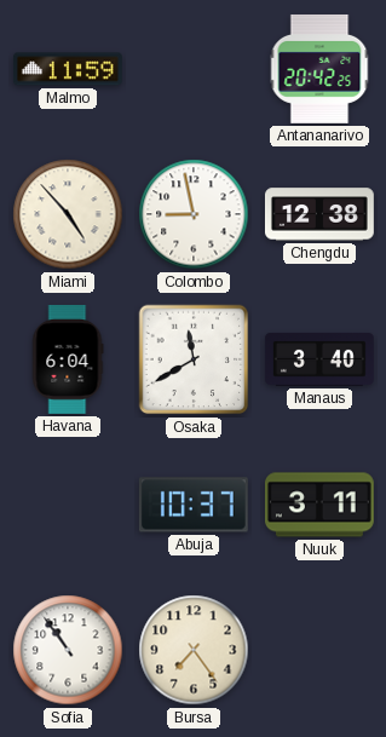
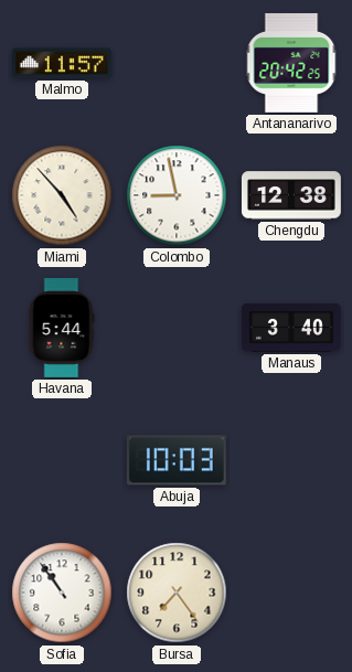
Malmo: 11:59 -> 11:57
Havana: 6:04 -> 5:44
Osaka: 11:40 -> none
Abuja: 10:37 -> 10:03
Nuuk: 3:11 -> none
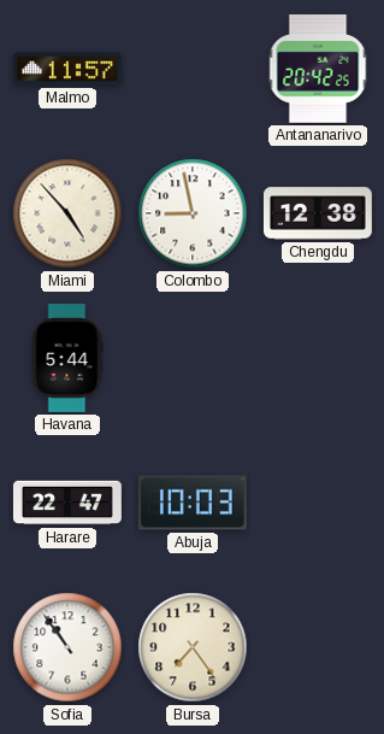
Manaus: 3:40 -> none
Harare: none -> 22:47
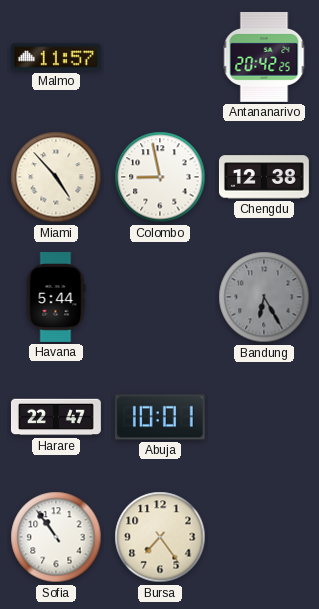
Bandung: none -> 6:25
Abuja: 10:03 -> 10:01
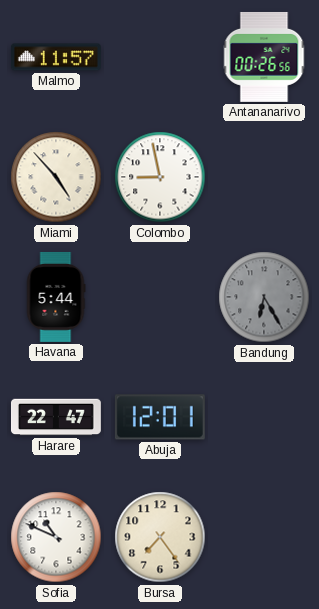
Antananarivo: 20:42 -> 00:26
Chengdu: 12:38 -> none
Abuja: 10:01 -> 12:01
Sofia: 10:54 -> 10:49
